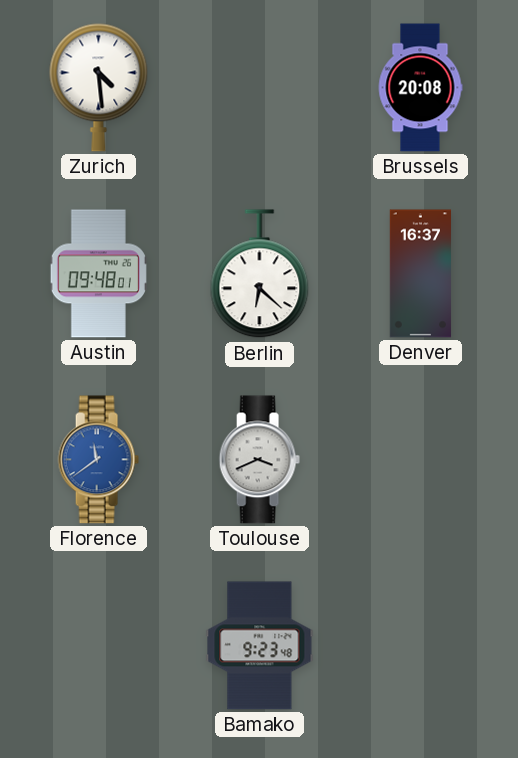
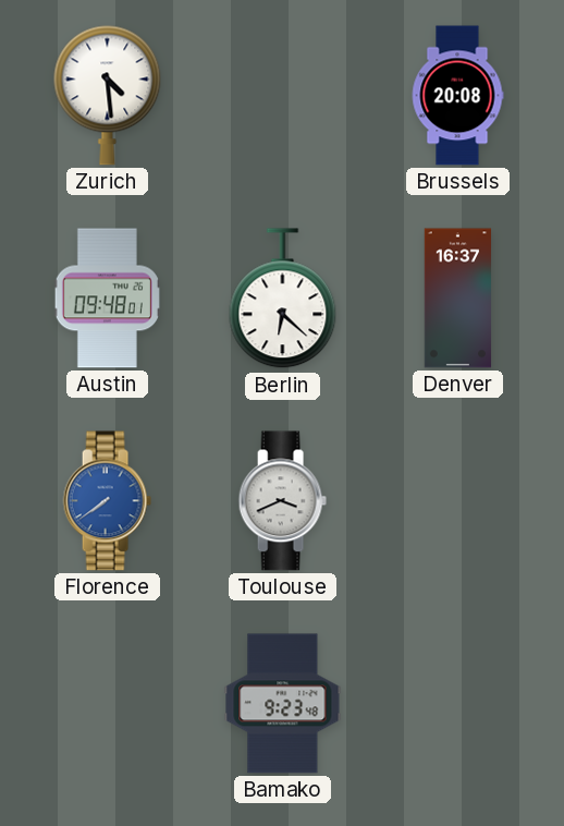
Florence: 11:39 -> 7:39
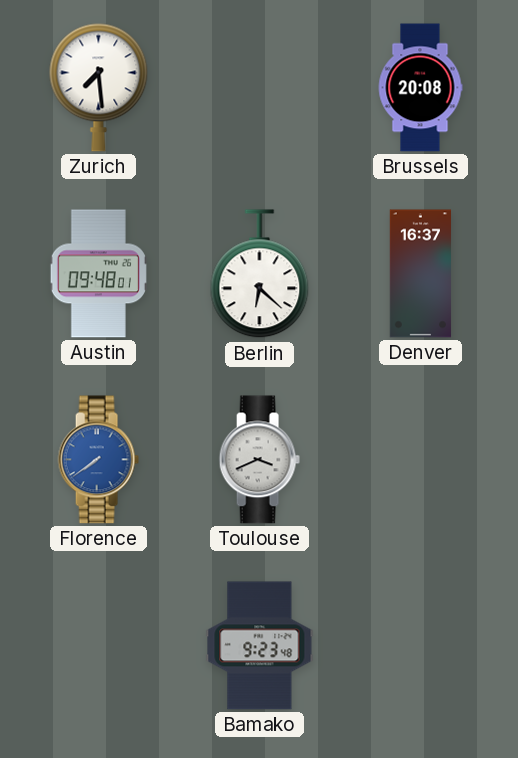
Zurich: 4:29 -> 7:29
